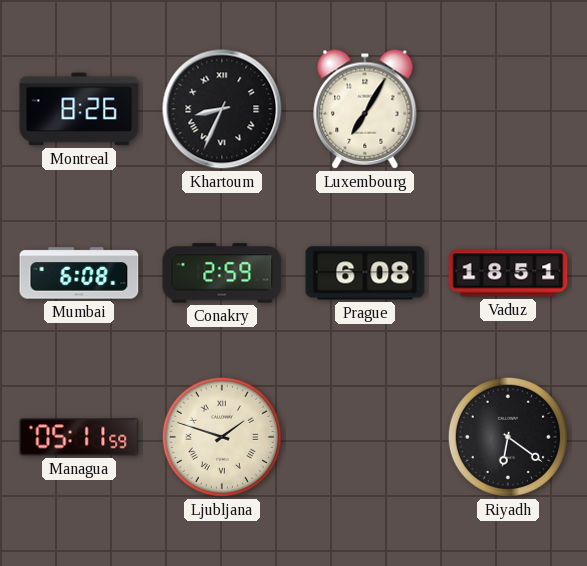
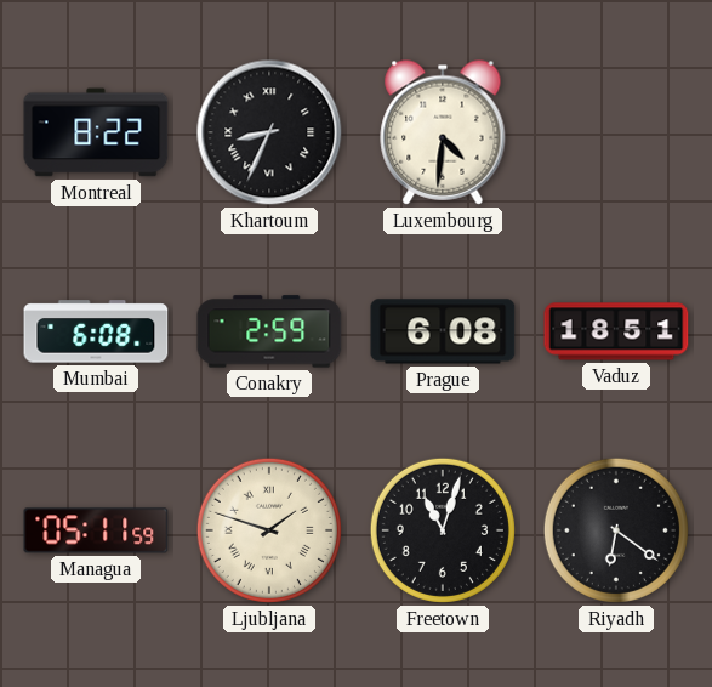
Montreal: 8:26 -> 8:22
Luxembourg: 7:05 -> 4:31
Freetown: none -> 11:03
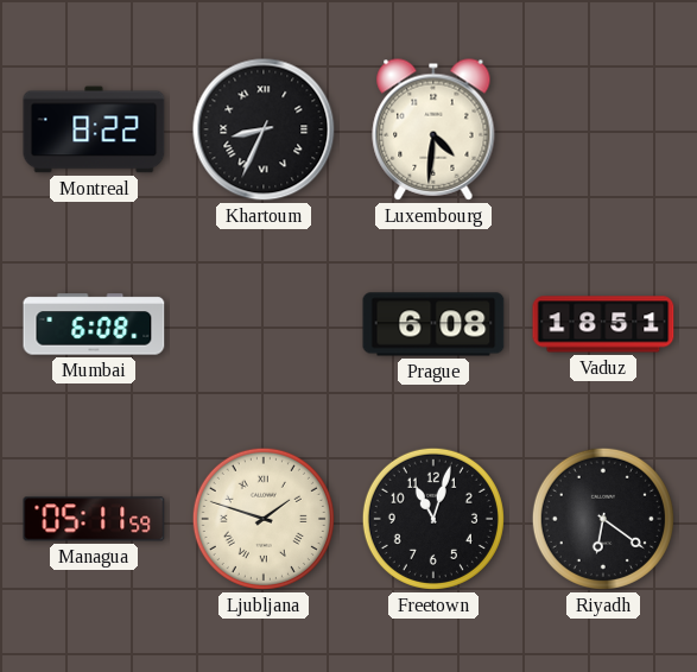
Conakry: 2:59 -> none
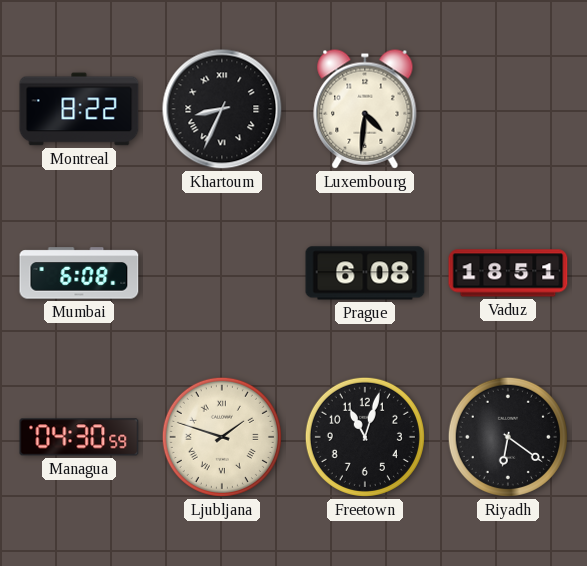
Managua: 05:11 -> 04:30
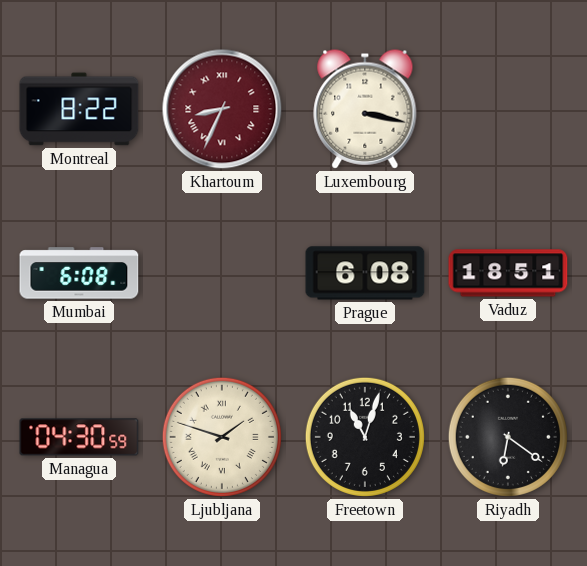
Khartoum dial: black -> burgundy
Luxembourg: 4:31 -> 3:17
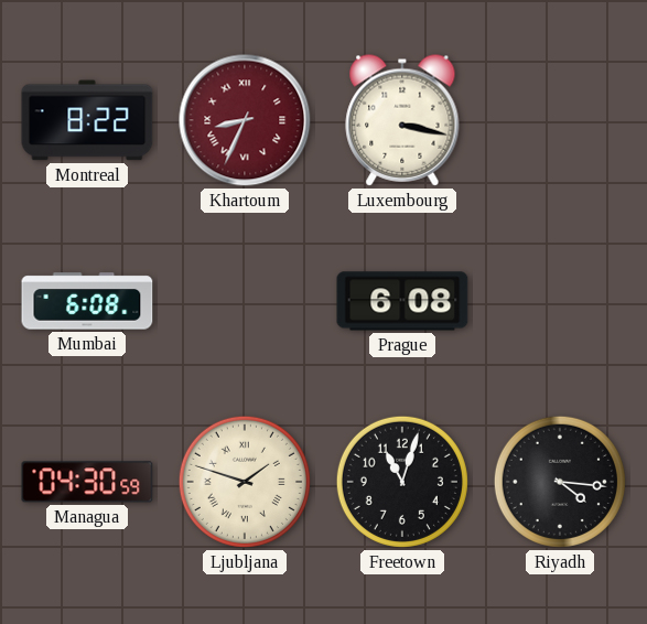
Vaduz: 18:51 -> none
Riyadh: 6:21 -> 4:16
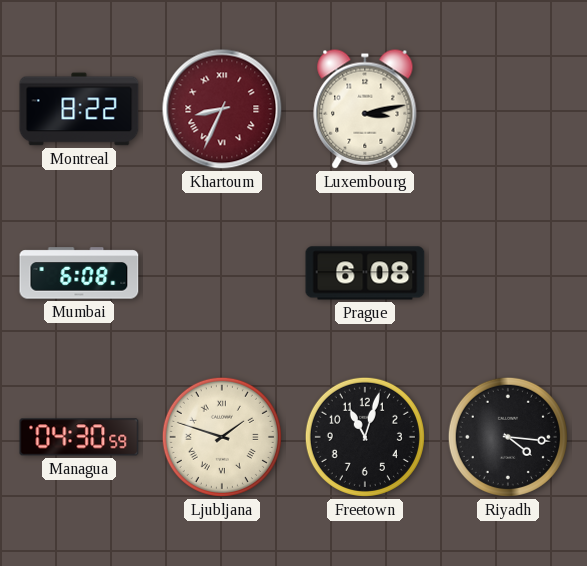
Luxembourg: 3:17 -> 3:13
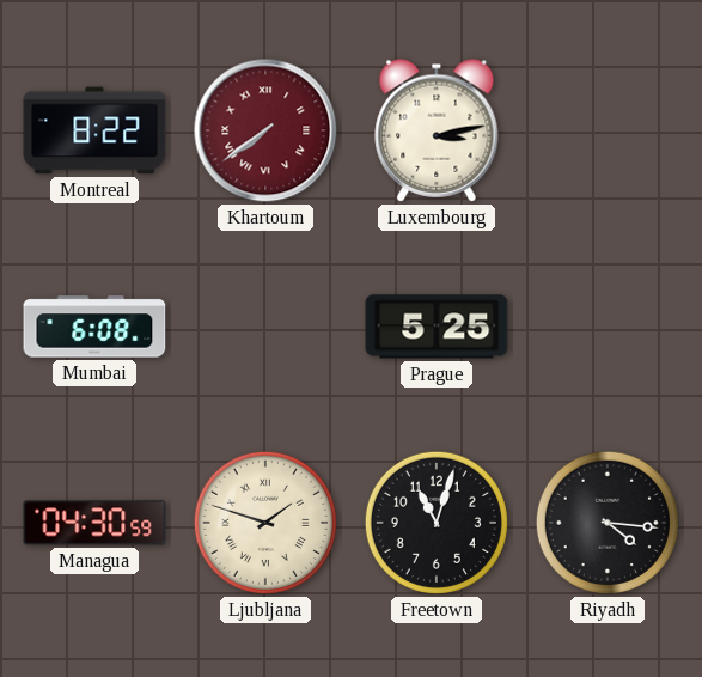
Khartoum: 8:34 -> 7:39
Prague: 6:08 -> 5:25
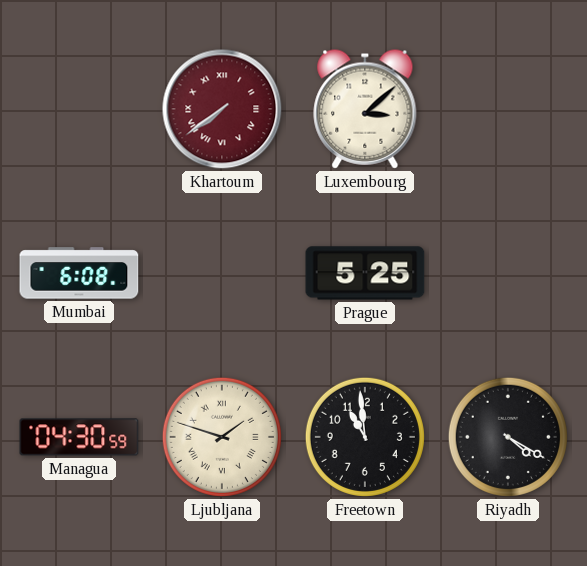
Montreal: 8:22 -> none
Luxembourg: 3:13 -> 3:08
Freetown: 11:03 -> 10:59
Riyadh: 4:16 -> 4:20
